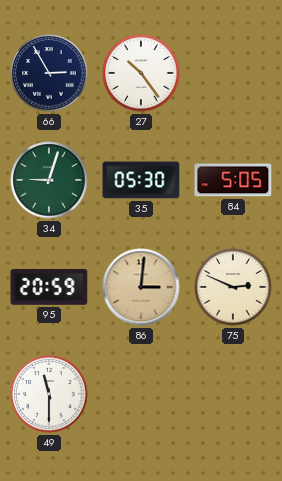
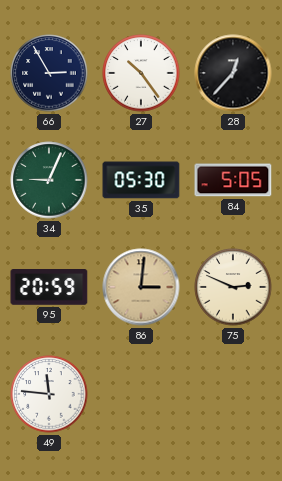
28: none -> 12:37
34: 9:03 -> 9:04
49: 11:30 -> 11:46
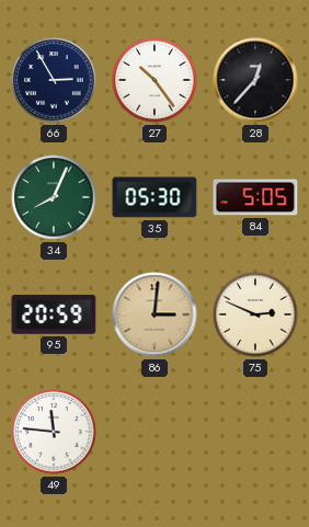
34: 9:04 -> 8:04
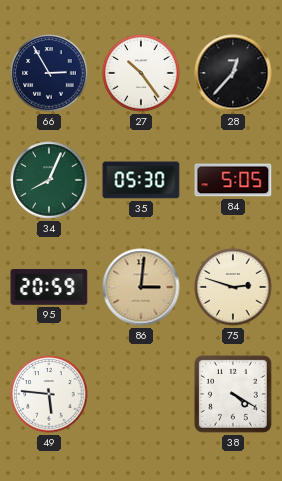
75: 2:49 -> 2:48
49: 11:46 -> 5:46
38: none -> 4:20
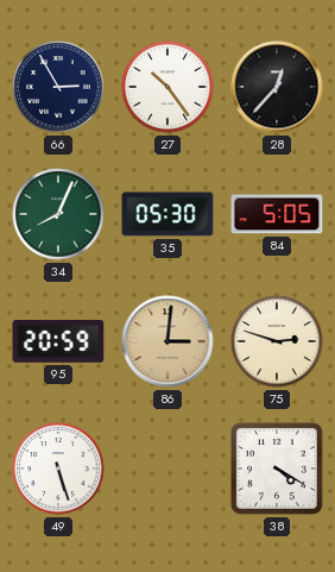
49: 5:46 -> 5:27
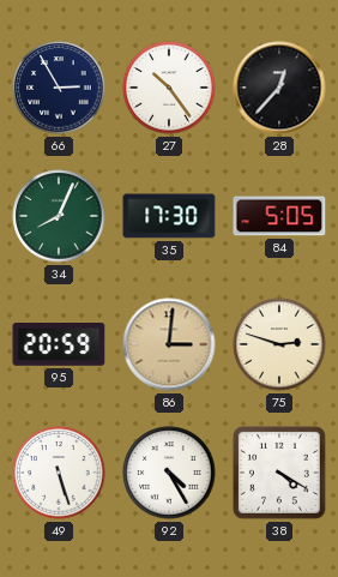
35: 05:30 -> 17:30
92: none -> 4:25
